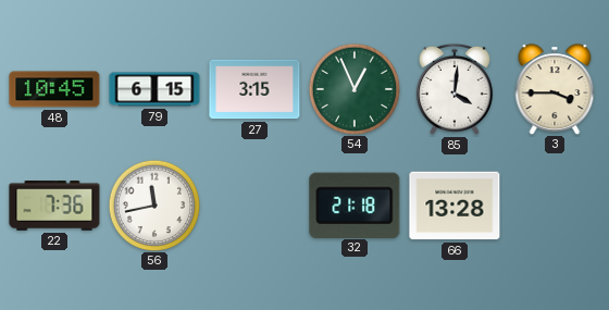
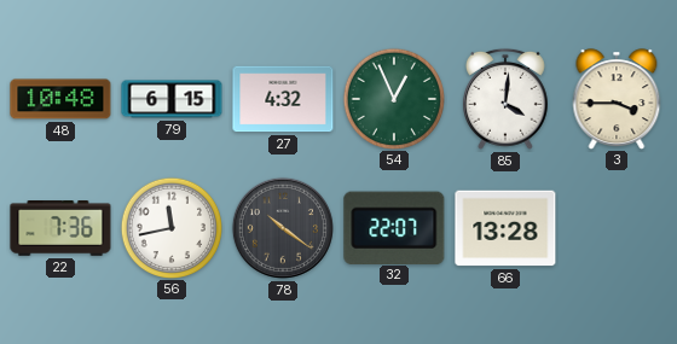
48: 10:45 -> 10:48
27: 3:15 -> 4:32
78: none -> 10:21
32: 21:18 -> 22:07
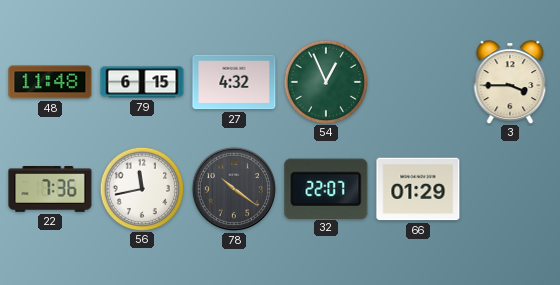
48: 10:48 -> 11:48
85: 4:01 -> none
66: 13:28 -> 01:29
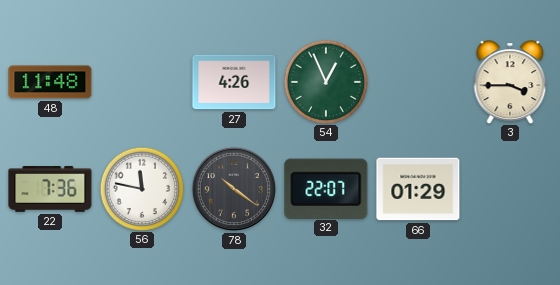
79: 6:15 -> none
27: 4:32 -> 4:26
56: 11:43 -> 11:47
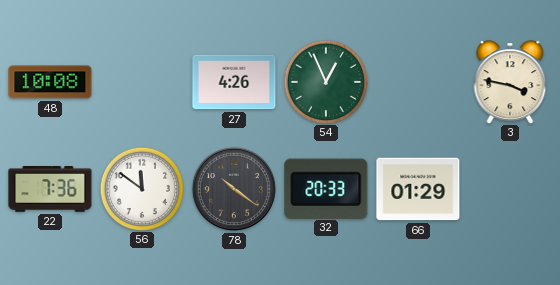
48: 11:48 -> 10:08
3: 3:45 -> 3:47
56: 11:47 -> 11:51
32: 22:07 -> 20:33
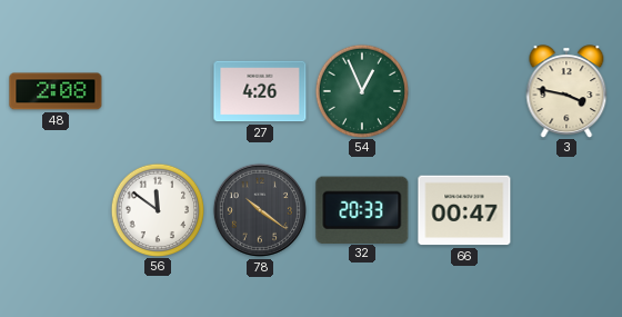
48: 10:08 -> 2:08
22: 7:36 -> none
66: 01:29 -> 00:47
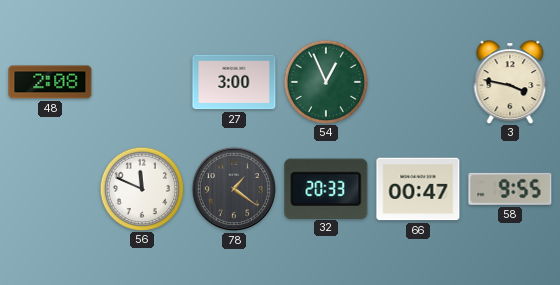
27: 4:26 -> 3:00
56: 11:51 -> 11:49
78: 10:21 -> 1:21
58: none -> 9:55
